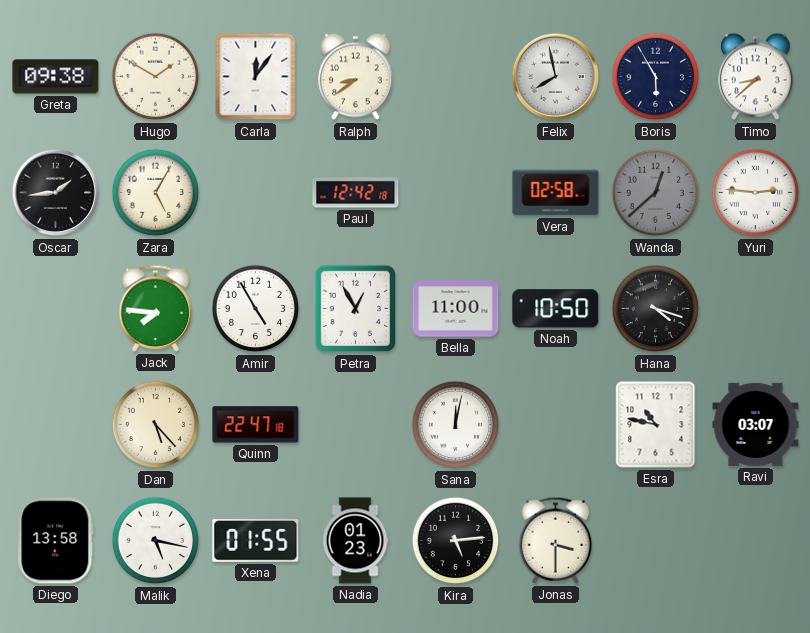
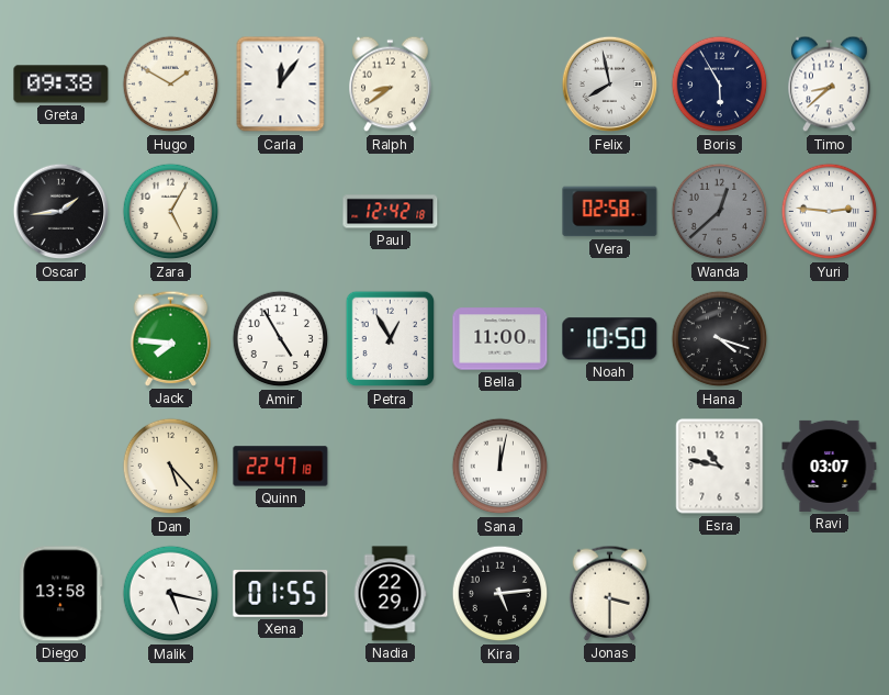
Nadia: 01:23 -> 22:29
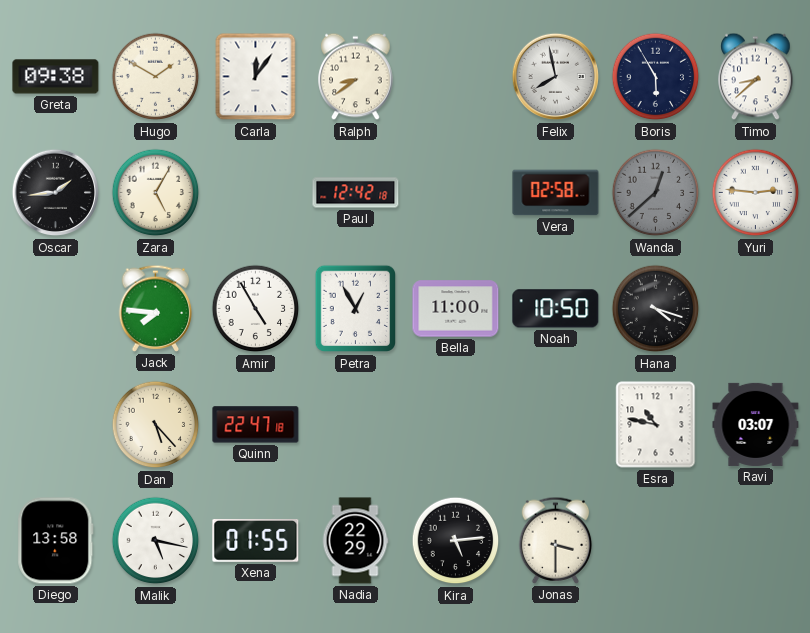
Sana: 12:02 -> none
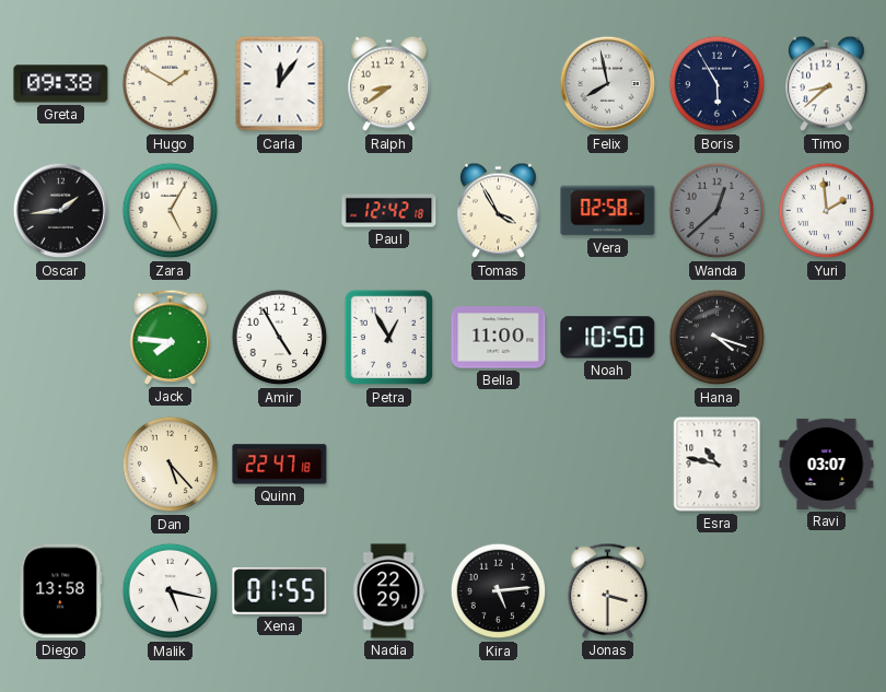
Tomas: none -> 3:55
Yuri: 2:46 -> 1:59
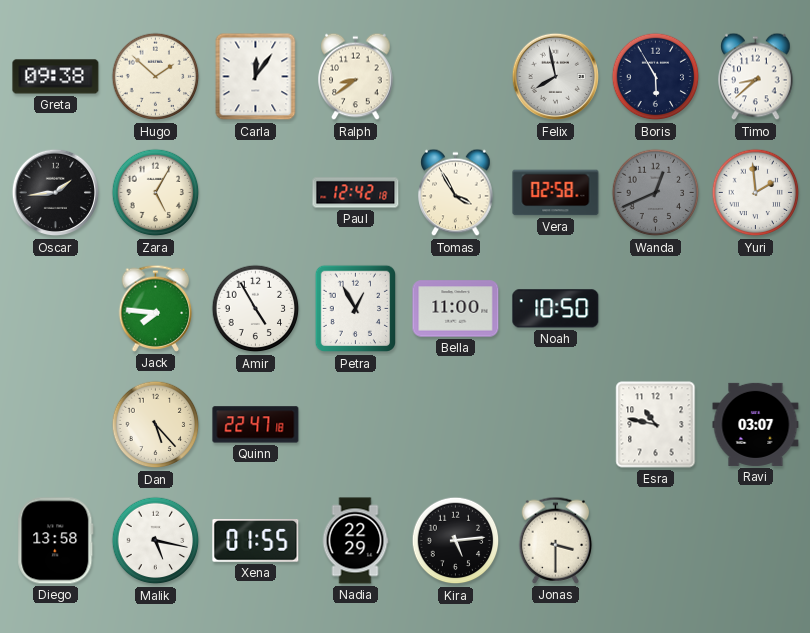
Hugo: 1:50 -> 1:52
Wanda: 12:38 -> 12:41
Hana: 4:18 -> none
